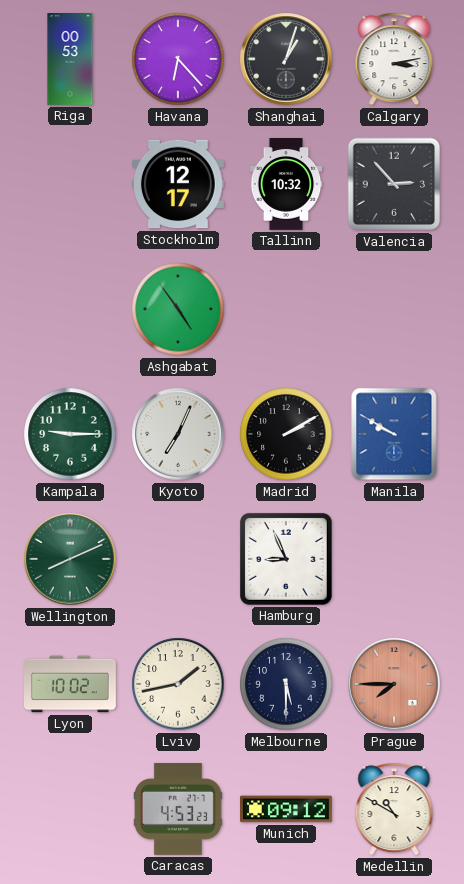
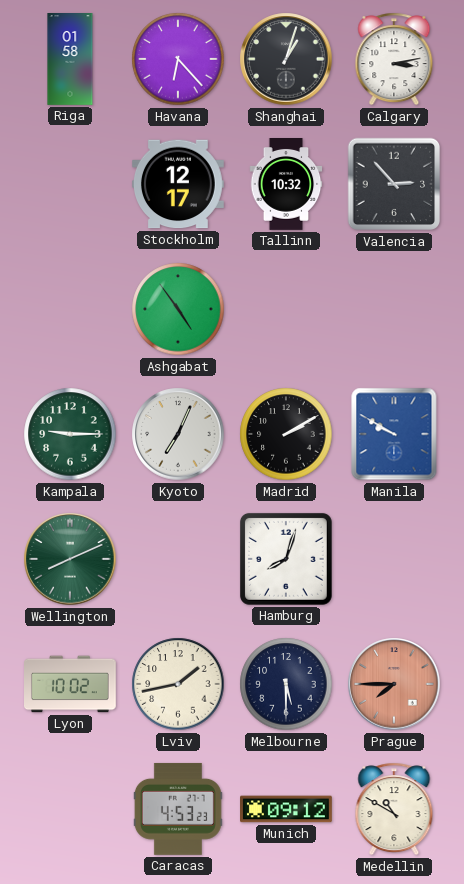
Riga: 00:53 -> 01:58
Hamburg: 8:56 -> 8:03
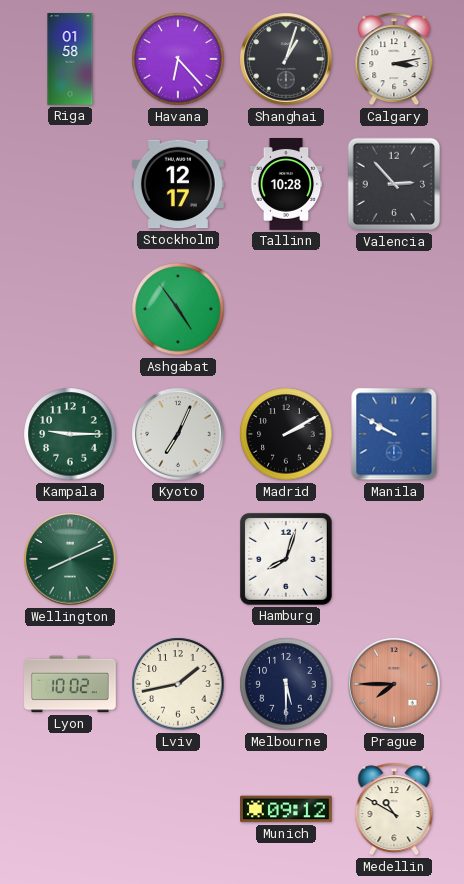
Tallinn: 10:32 -> 10:28
Caracas: 4:53 -> none
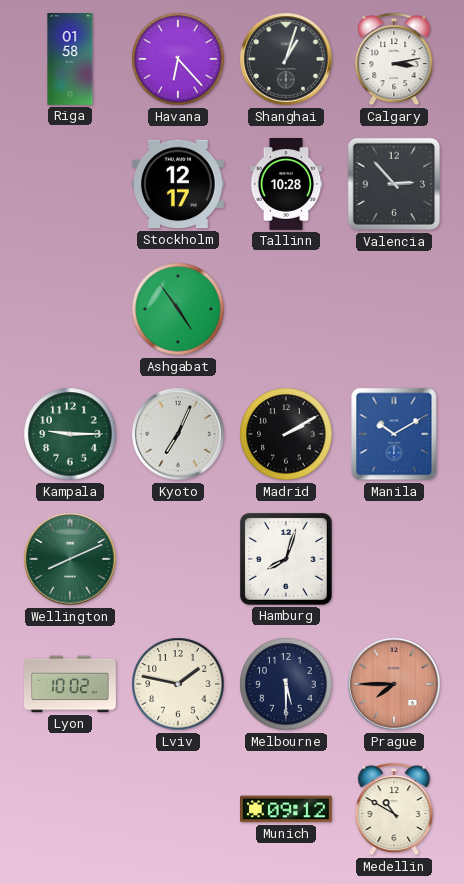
Manila: 9:50 -> 10:10
Lviv: 1:43 -> 1:47
